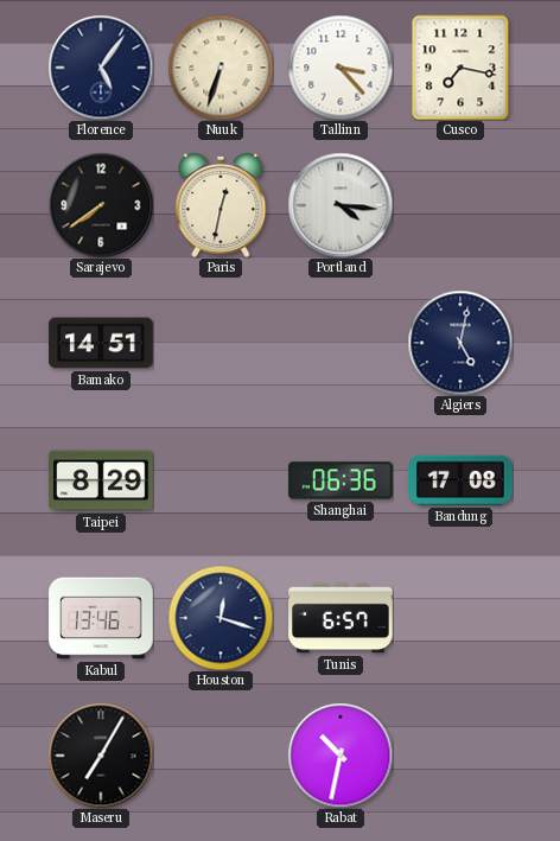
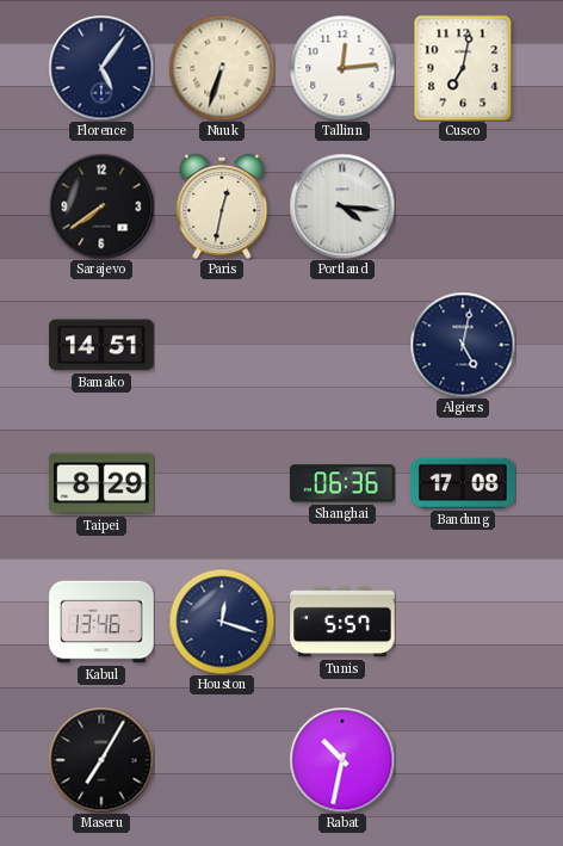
Tallinn: 3:23 -> 12:14
Cusco: 7:17 -> 7:02
Tunis: 6:57 -> 5:57
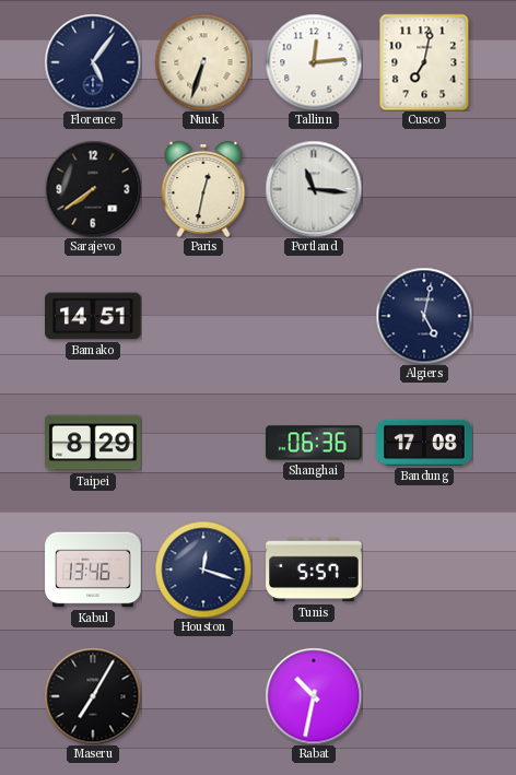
Portland: 4:16 -> 11:16
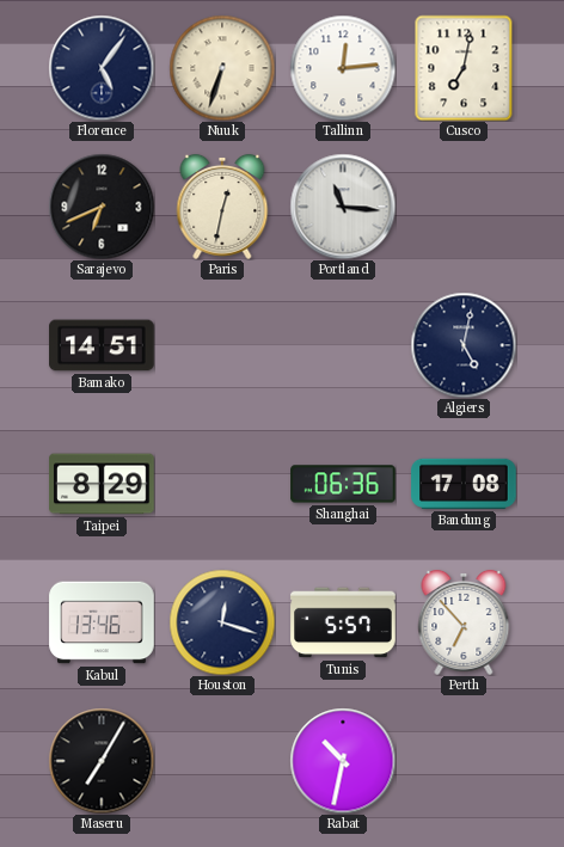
Sarajevo: 7:39 -> 6:41
Perth: none -> 6:53
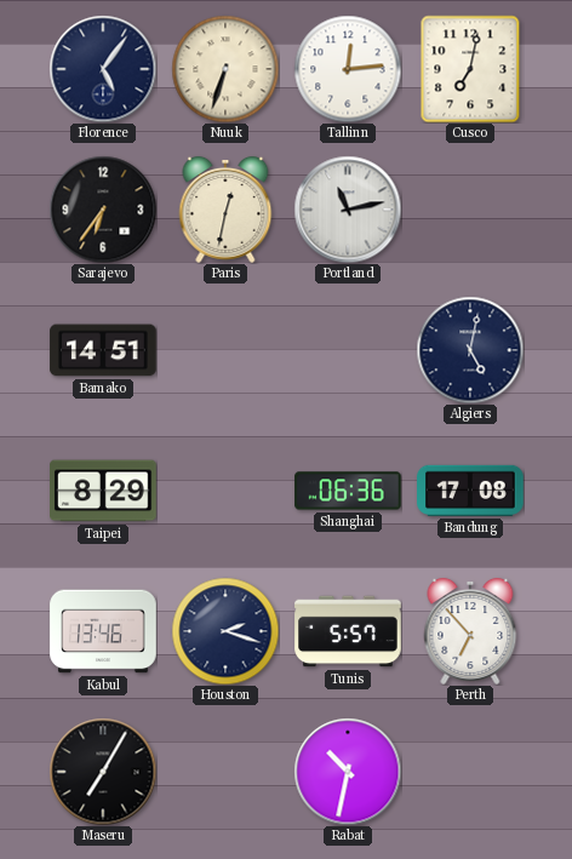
Sarajevo: 6:41 -> 6:36
Portland: 11:16 -> 11:13
Houston: 12:18 -> 2:18
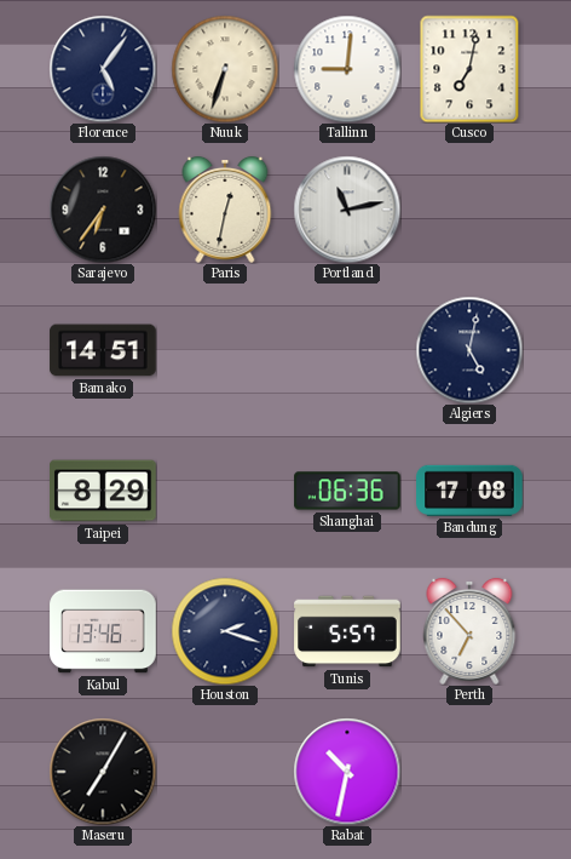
Tallinn: 12:14 -> 9:01
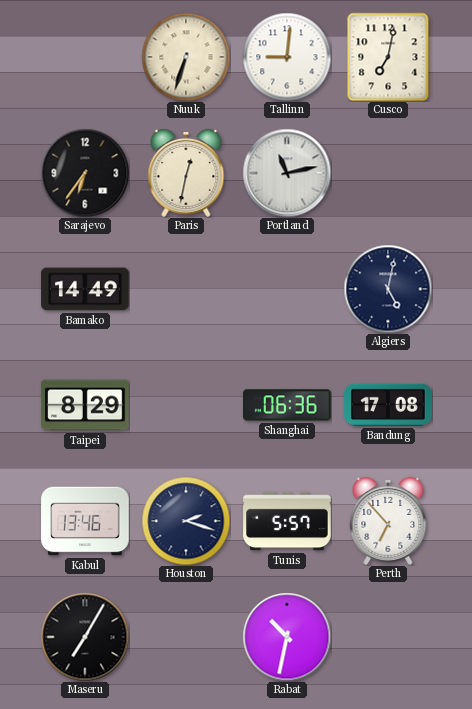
Florence: 5:06 -> none
Bamako: 14:51 -> 14:49
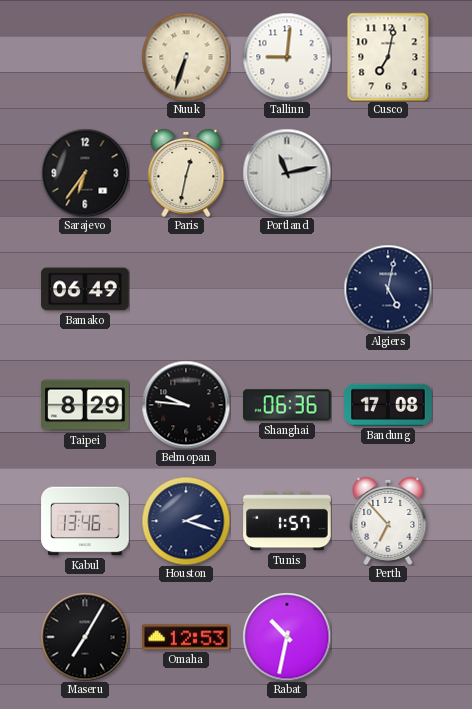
Bamako: 14:49 -> 06:49
Belmopan: none -> 9:46
Tunis: 5:57 -> 1:57
Omaha: none -> 12:53
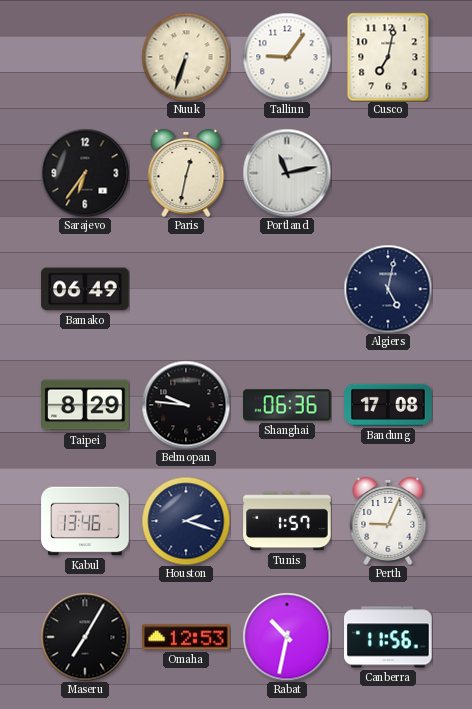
Tallinn: 9:01 -> 9:06
Perth: 6:53 -> 9:04
Canberra: none -> 11:56
